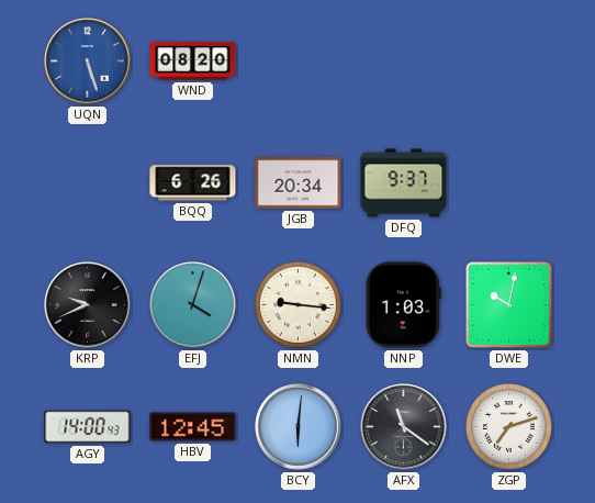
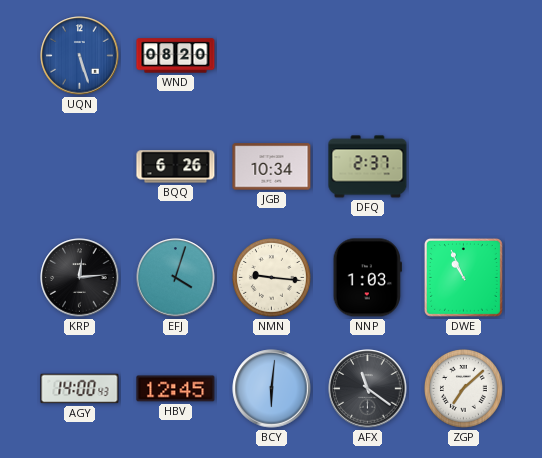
JGB: 20:34 -> 10:34
DFQ: 9:37 -> 2:37
KRP: 9:41 -> 12:14
DWE: 10:02 -> 10:56
ZGP: 7:12 -> 7:08
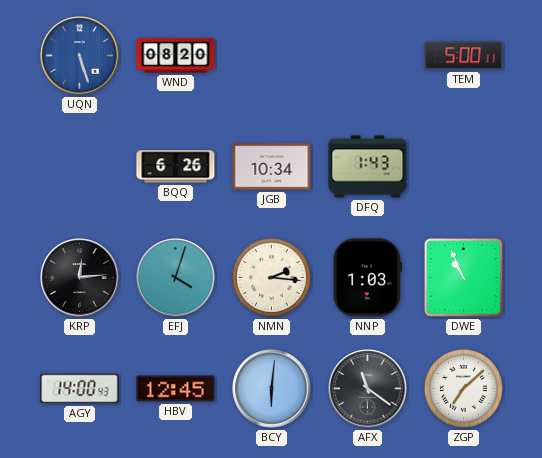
TEM: none -> 5:00
DFQ: 2:37 -> 1:43
NMN: 9:16 -> 2:16
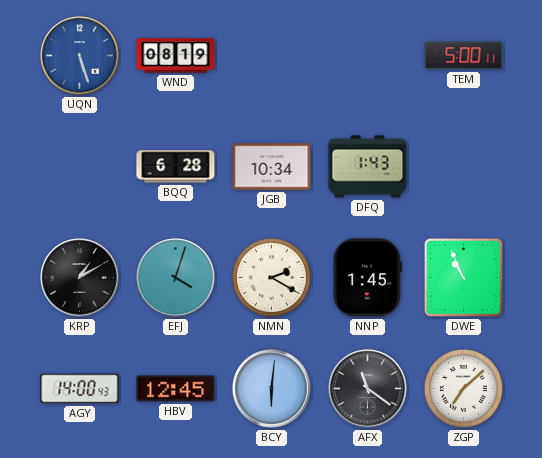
WND: 08:20 -> 08:19
BQQ: 6:26 -> 6:28
KRP: 12:14 -> 1:10
NMN: 2:16 -> 2:20
NNP: 1:03 -> 1:45
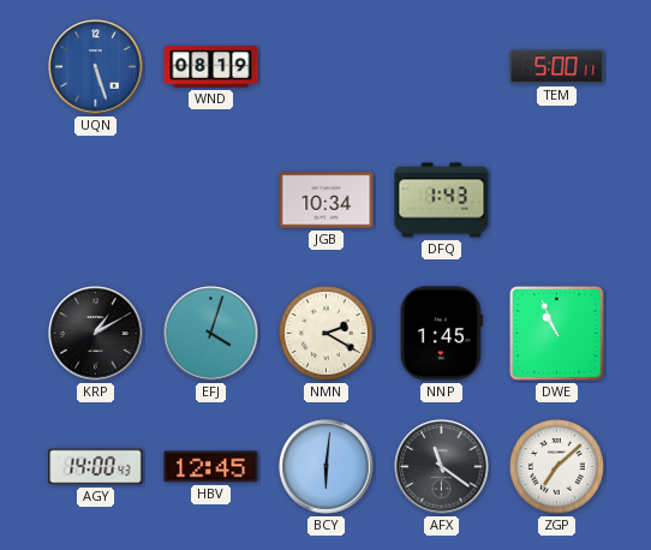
BQQ: 6:28 -> none
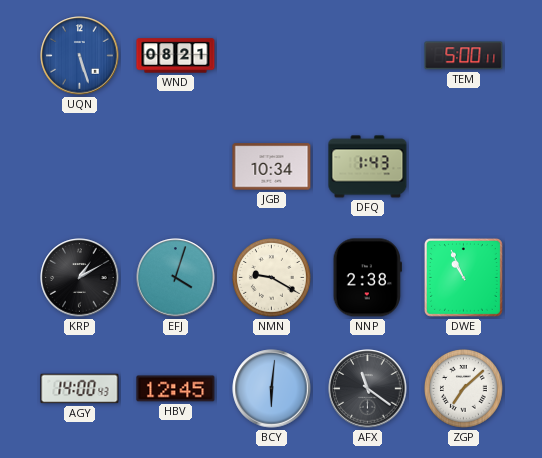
WND: 08:19 -> 08:21
NMN: 2:20 -> 9:20
NNP: 1:45 -> 2:38
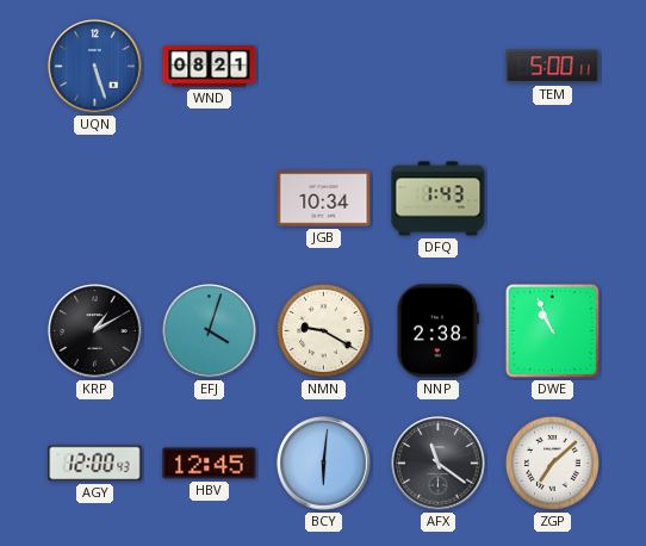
AGY: 14:00 -> 12:00
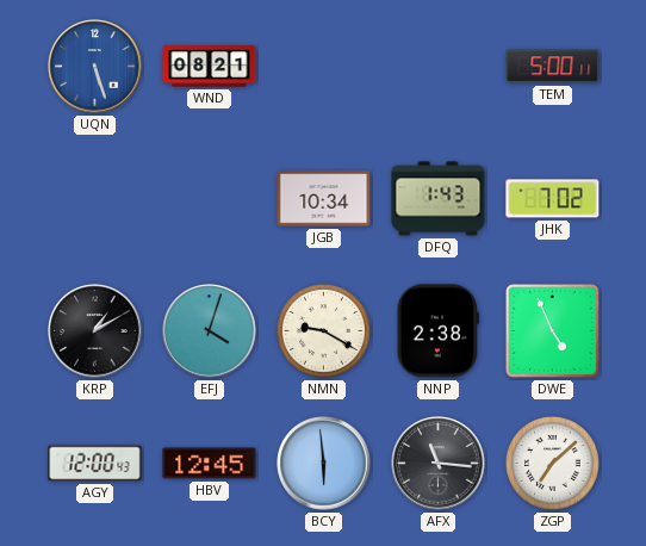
JHK: none -> 7:02
DWE: 10:56 -> 4:56
BCY: 6:01 -> 5:59
AFX: 11:21 -> 11:16
